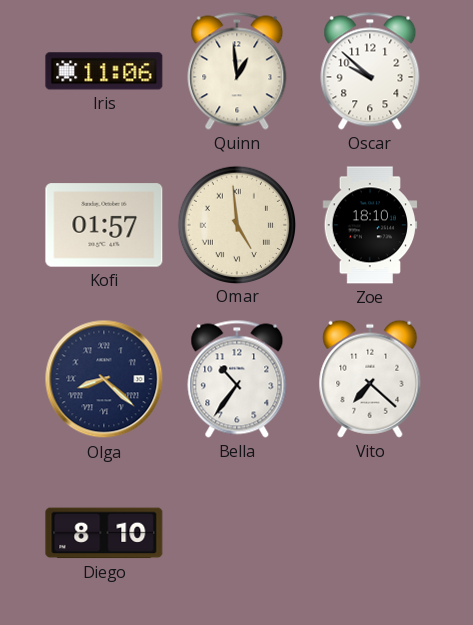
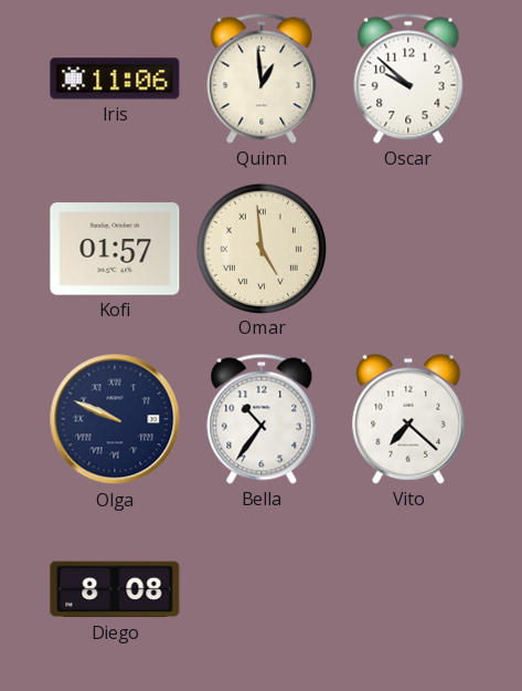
Zoe: 18:10 -> none
Olga: 8:22 -> 9:49
Diego: 8:10 -> 8:08
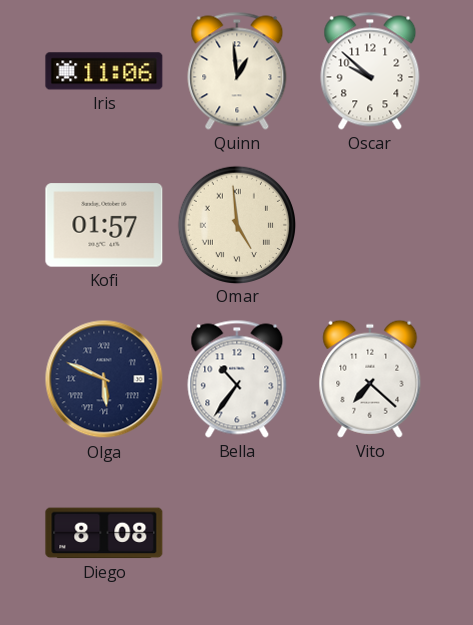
Olga: 9:49 -> 5:49
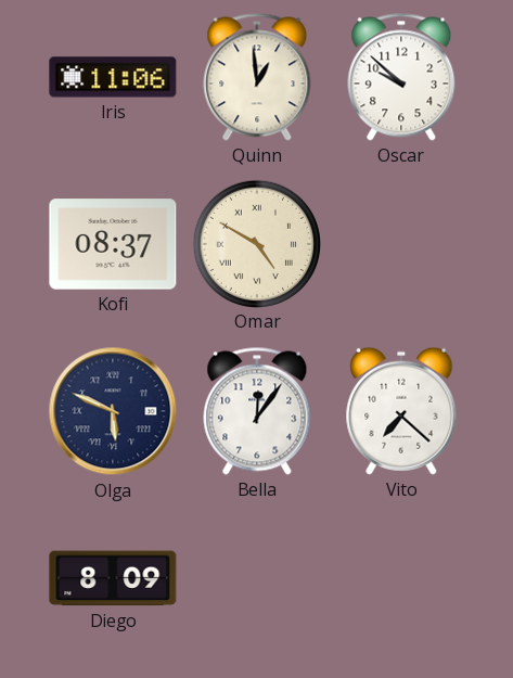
Kofi: 01:57 -> 08:37
Omar: 4:59 -> 4:50
Bella: 10:36 -> 12:06
Diego: 8:08 -> 8:09
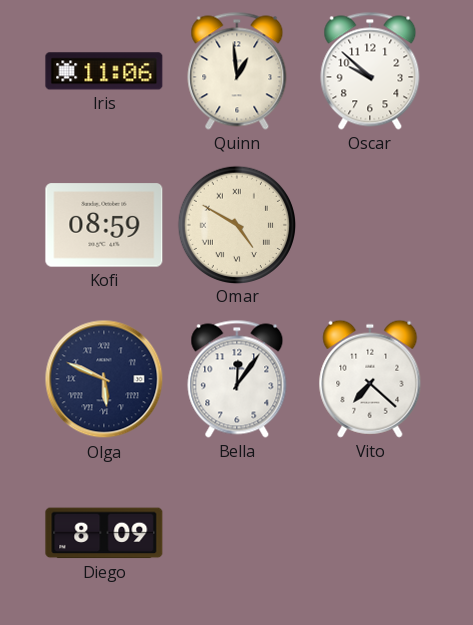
Kofi: 08:37 -> 08:59
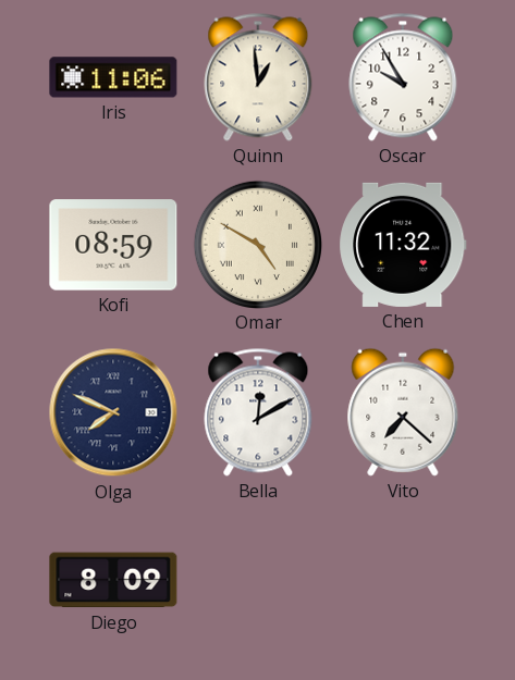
Oscar: 9:52 -> 9:55
Chen: none -> 11:32
Olga: 5:49 -> 7:49
Bella: 12:06 -> 12:10
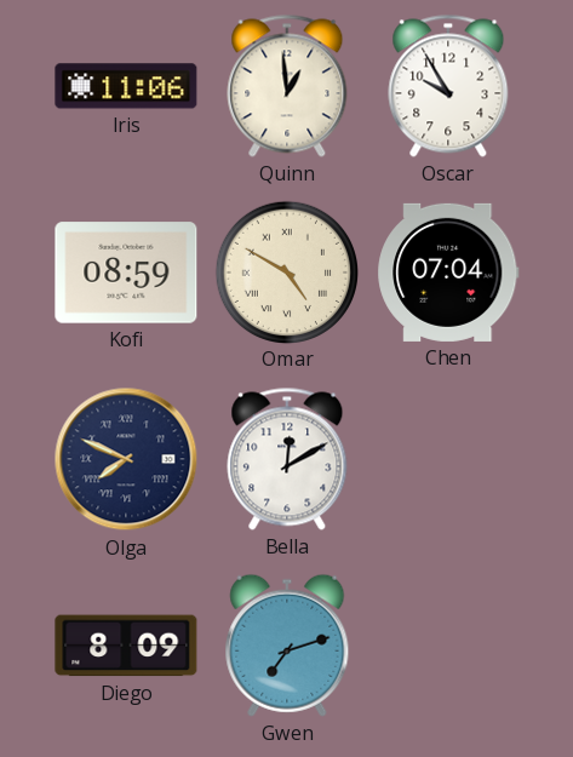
Chen: 11:32 -> 07:04
Vito: 7:22 -> none
Gwen: none -> 7:12
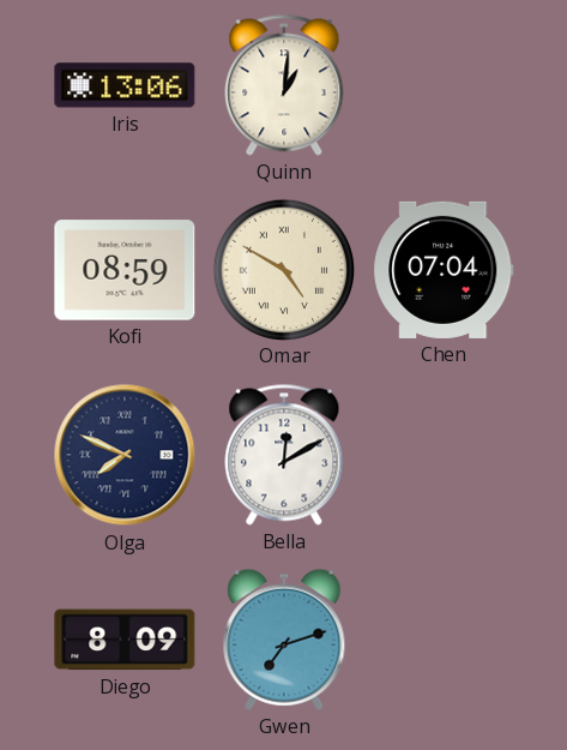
Iris: 11:06 -> 13:06
Quinn: 12:59 -> 1:01
Oscar: 9:55 -> none
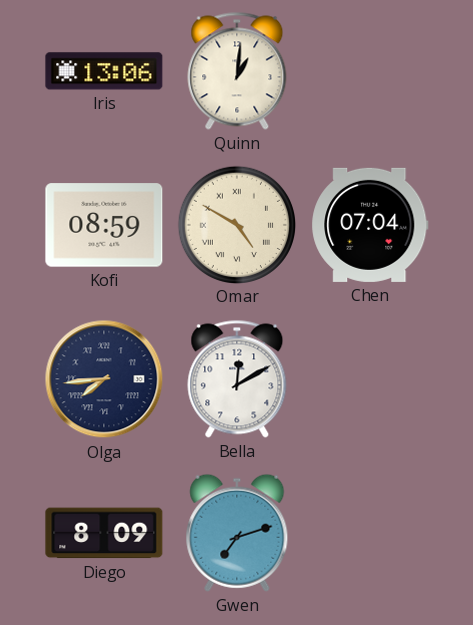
Olga: 7:49 -> 7:44
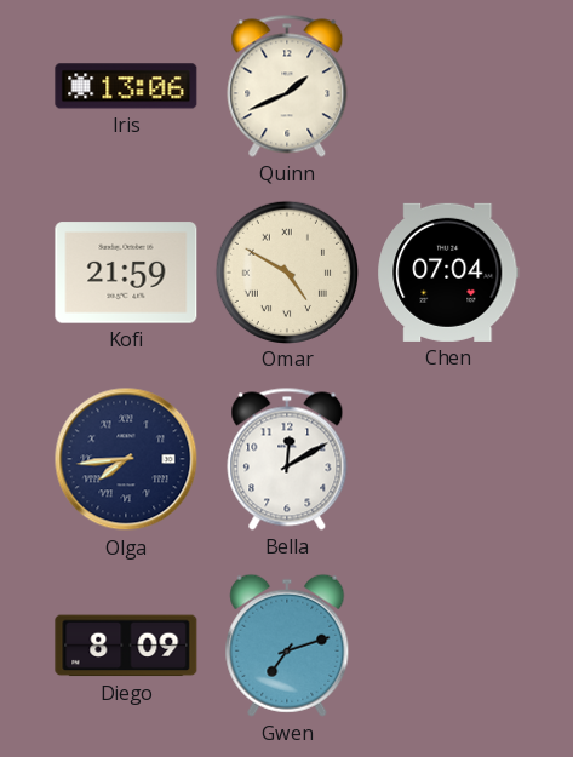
Quinn: 1:01 -> 1:41
Kofi: 08:59 -> 21:59
